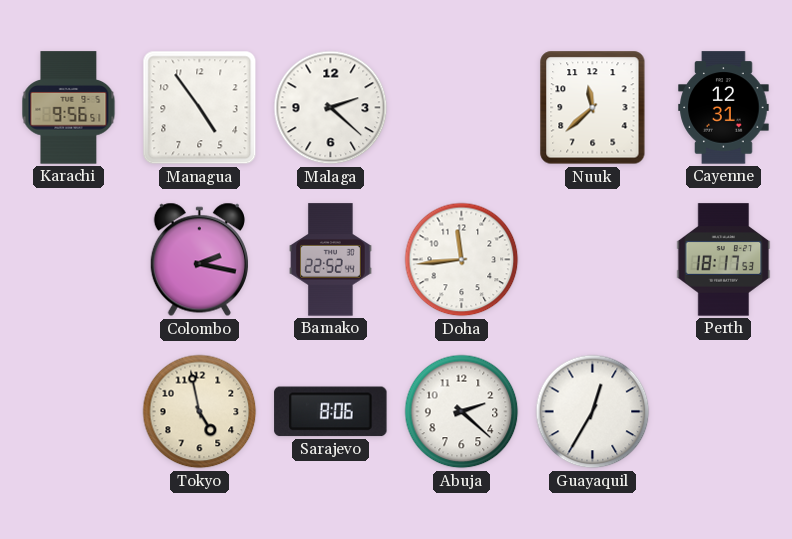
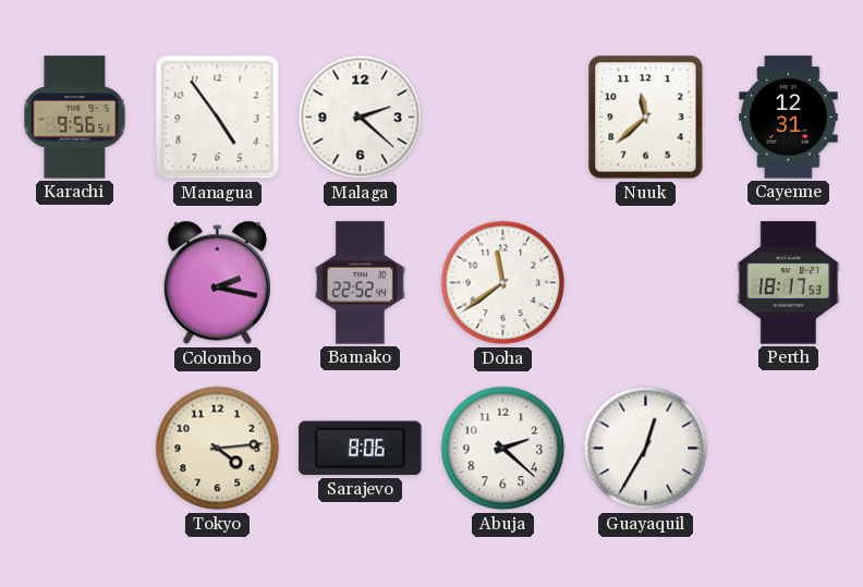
Doha: 11:44 -> 11:39
Tokyo: 4:58 -> 4:14
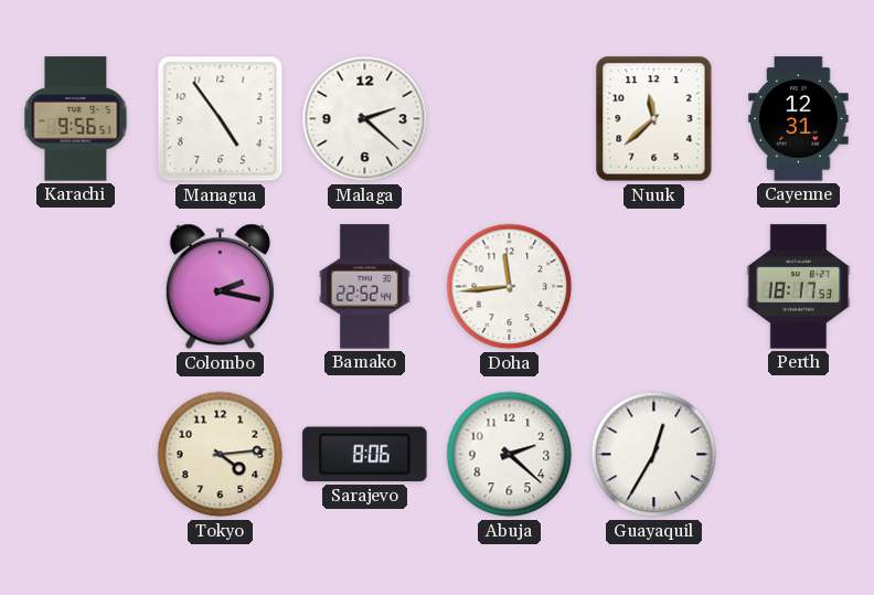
Doha: 11:39 -> 11:44
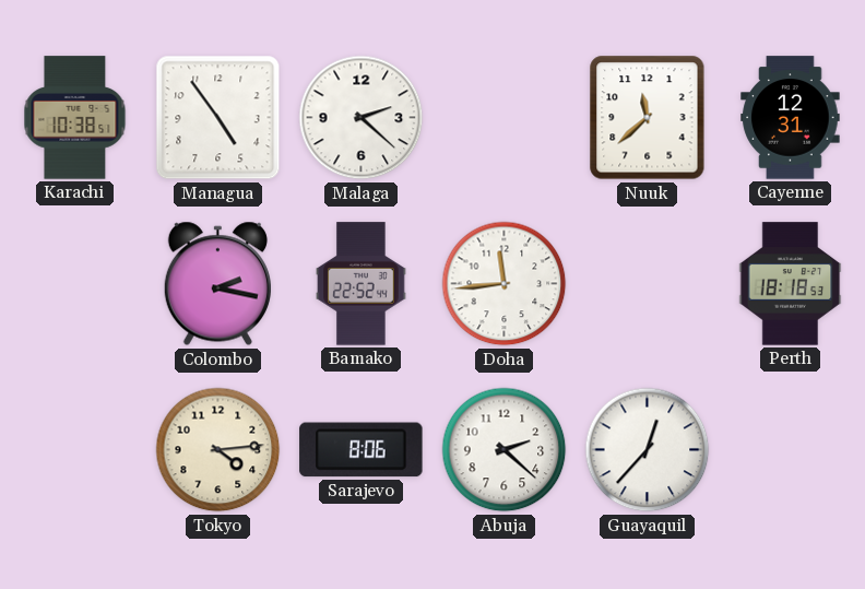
Karachi: 9:56 -> 10:38
Perth: 18:17 -> 18:18
Guayaquil: 12:35 -> 12:37
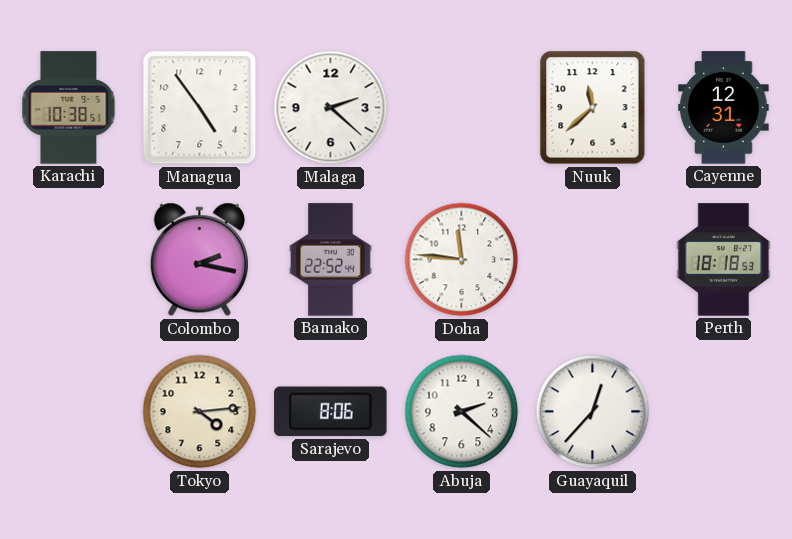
Doha: 11:44 -> 11:46
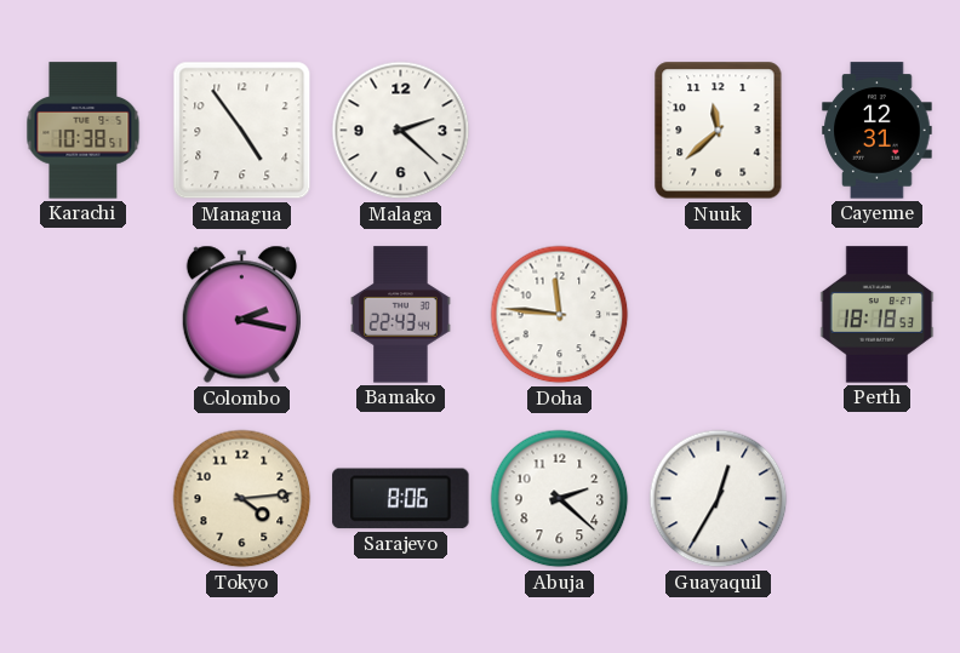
Bamako: 22:52 -> 22:43
Guayaquil: 12:37 -> 12:35
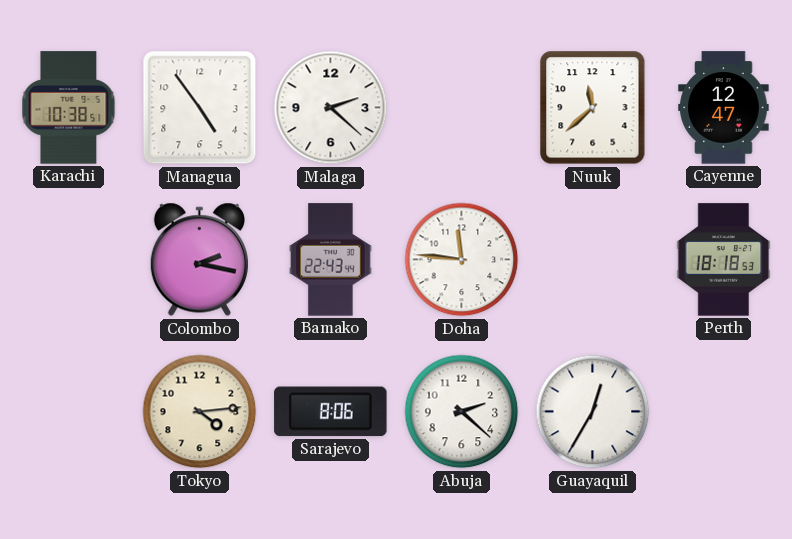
Cayenne: 12:31 -> 12:47
